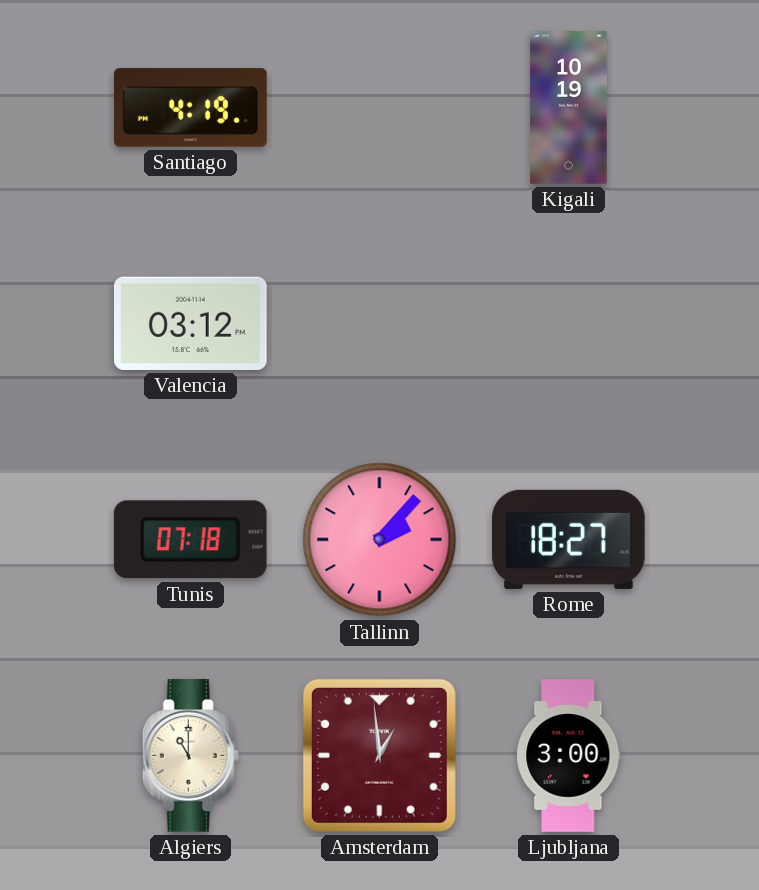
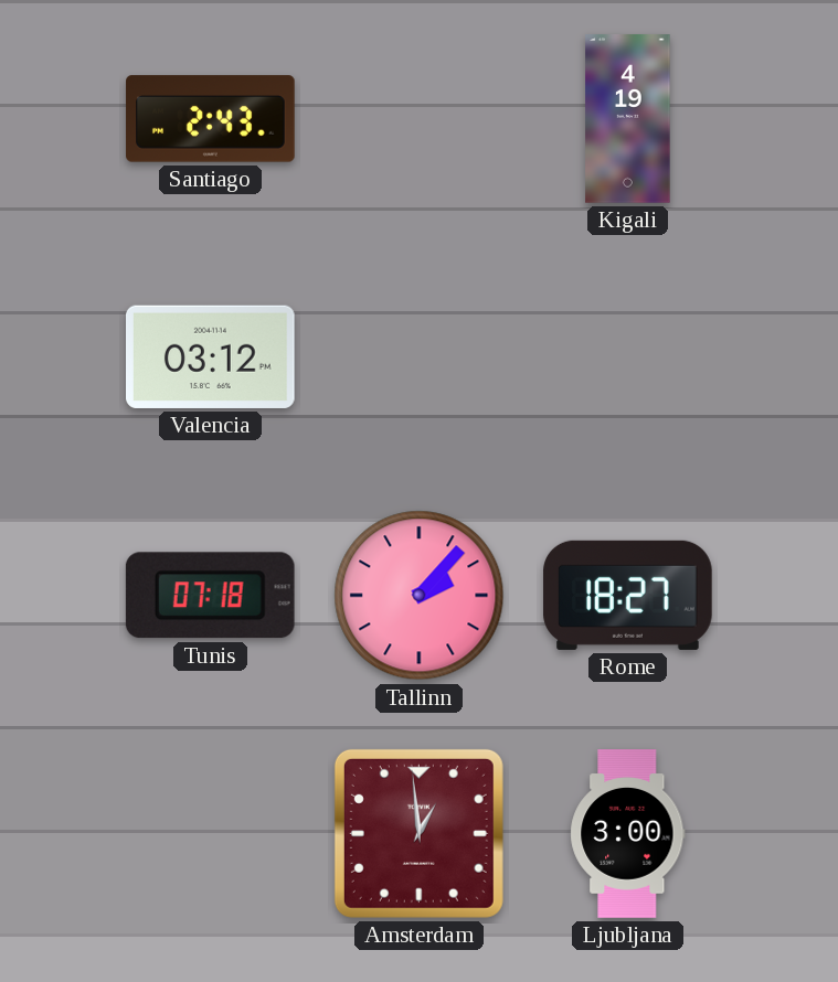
Santiago: 4:19 -> 2:43
Kigali: 10:19 -> 4:19
Algiers: 11:00 -> none
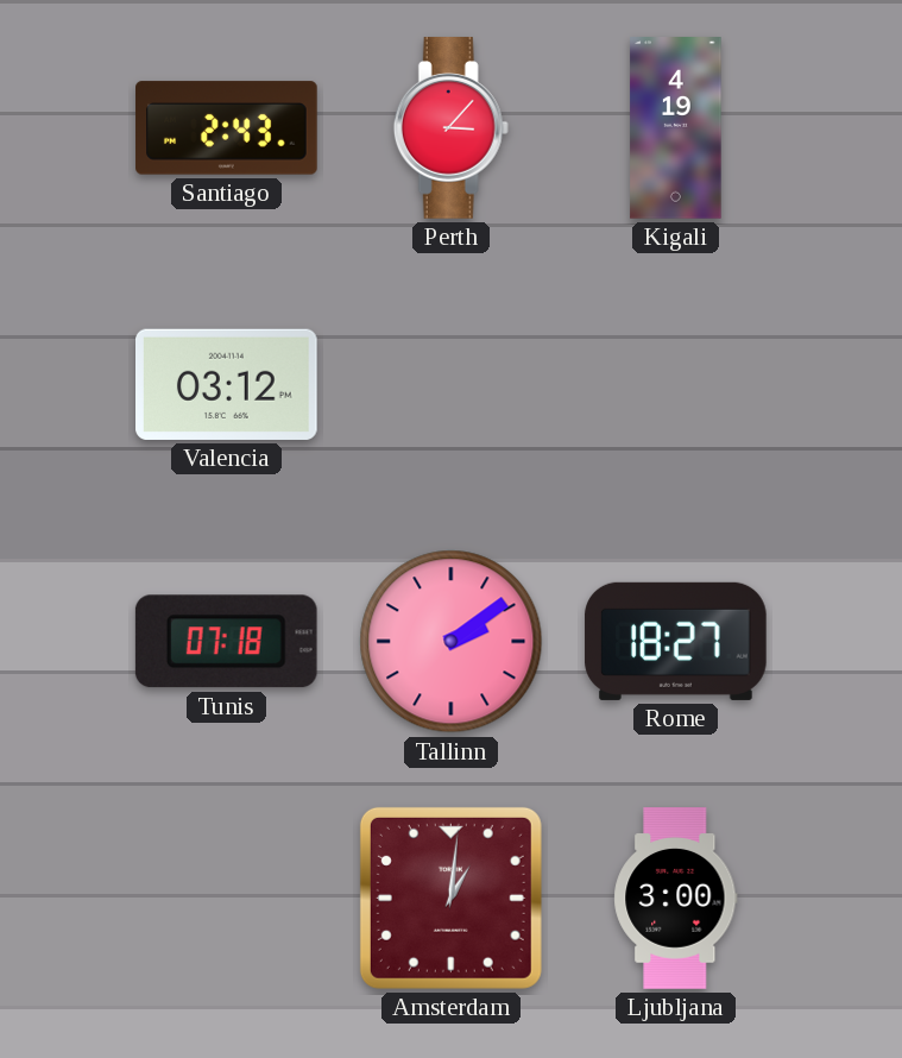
Perth: none -> 3:07
Tallinn: 2:07 -> 2:09
Amsterdam: 12:59 -> 1:01
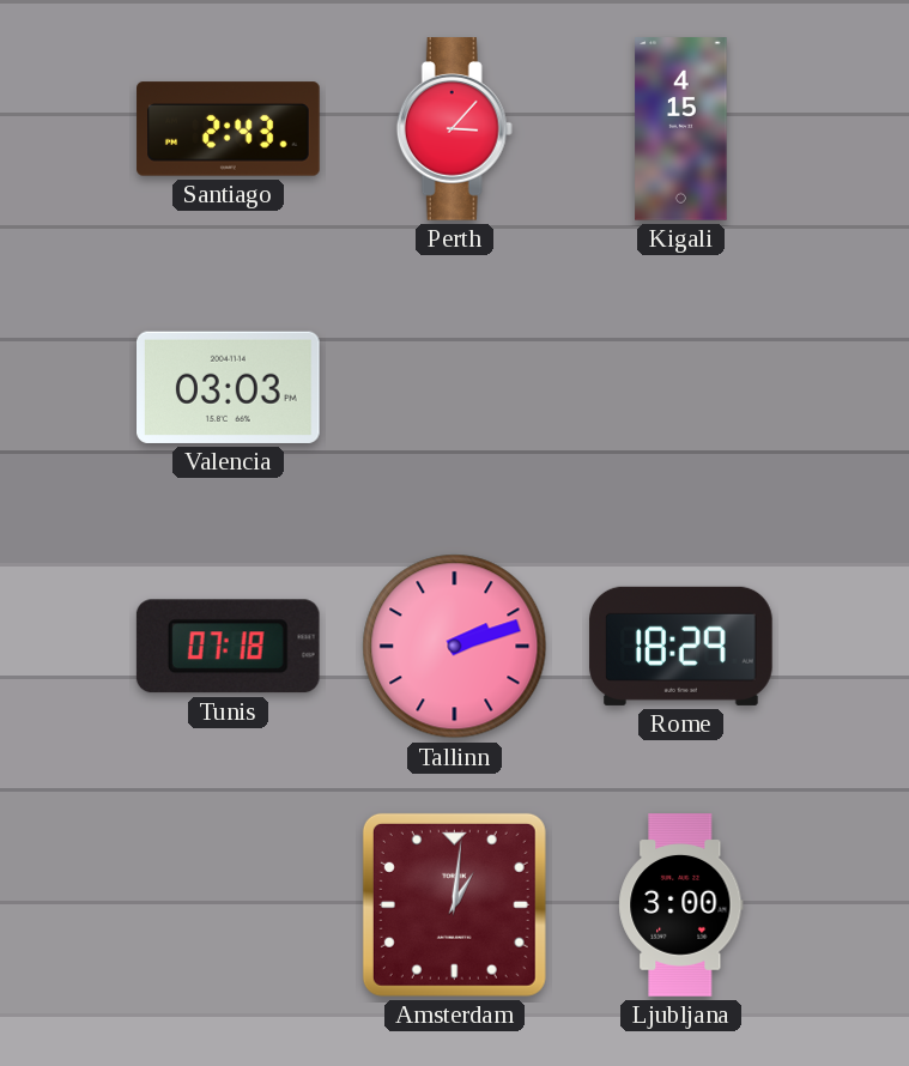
Kigali: 4:19 -> 4:15
Valencia: 03:12 -> 03:03
Tallinn: 2:09 -> 2:12
Rome: 18:27 -> 18:29
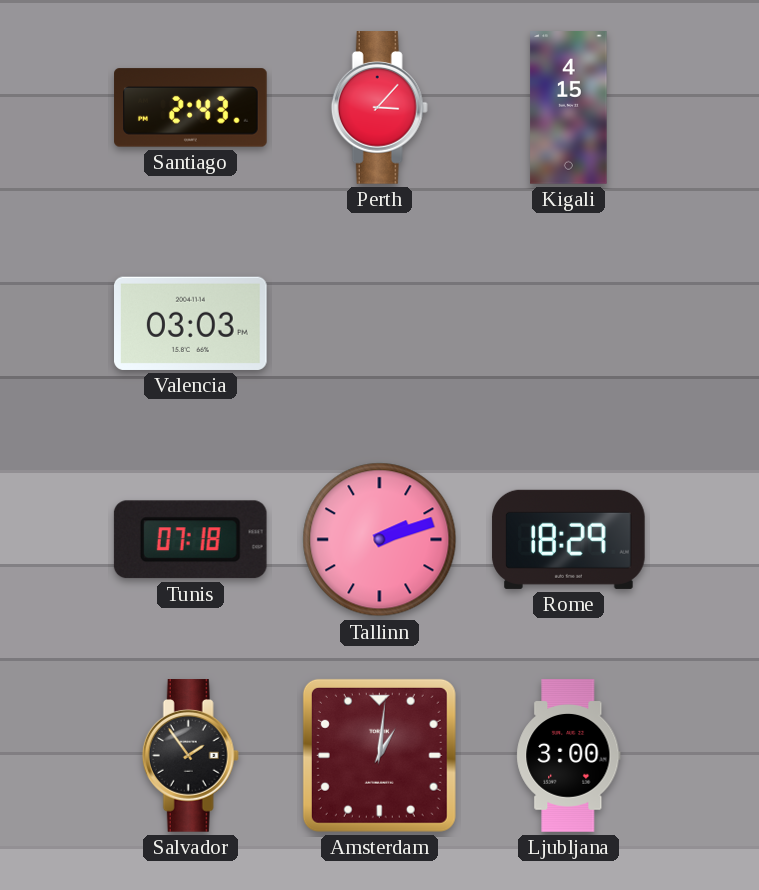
Salvador: none -> 1:54
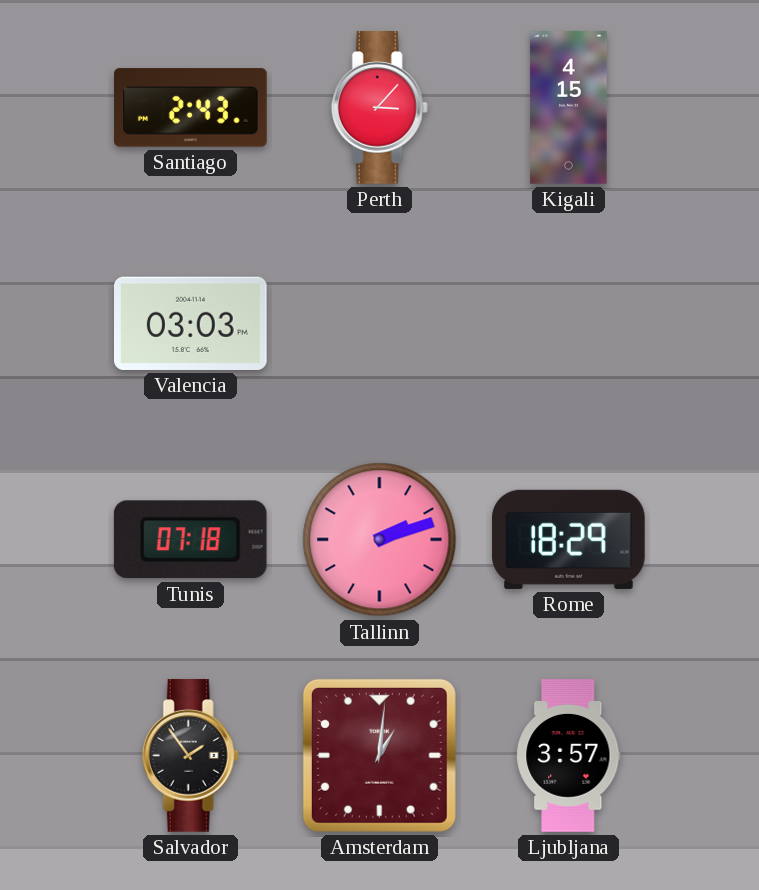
Ljubljana: 3:00 -> 3:57
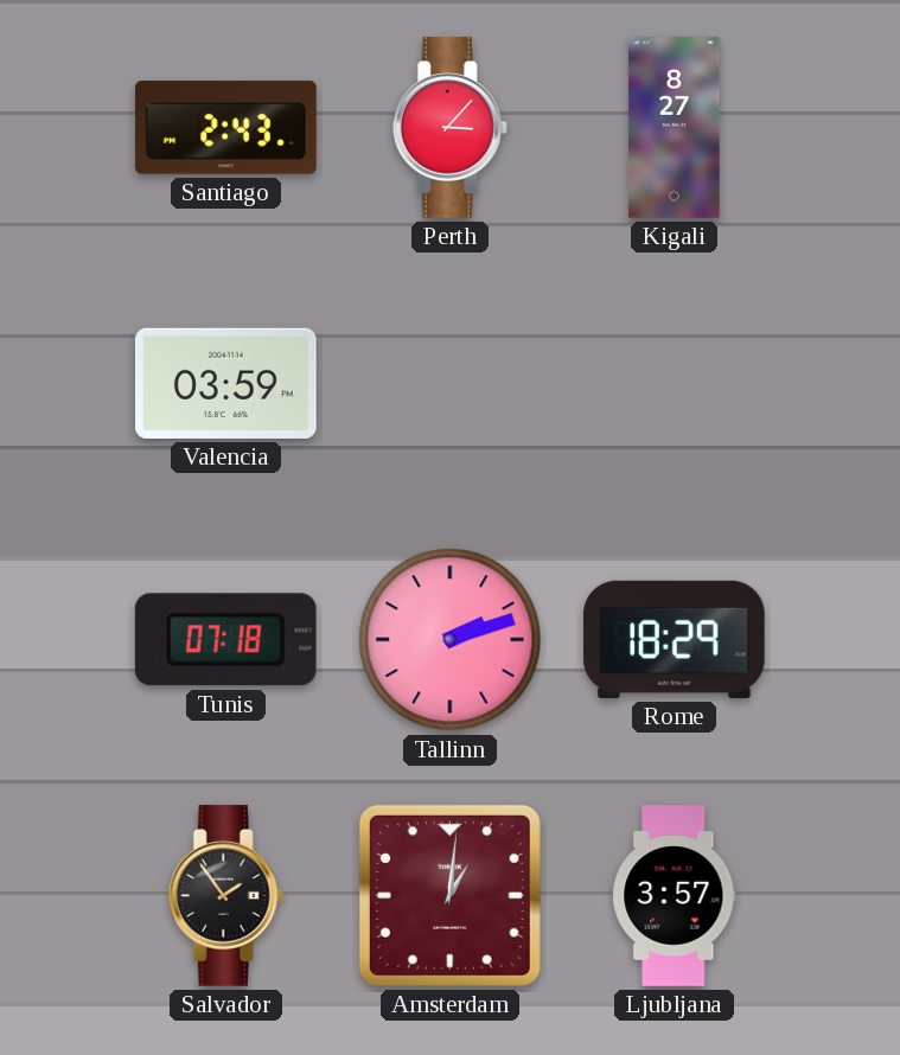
Kigali: 4:15 -> 8:27
Valencia: 03:03 -> 03:59
